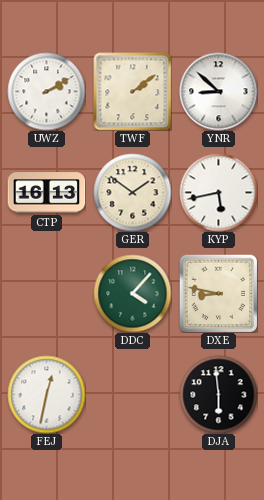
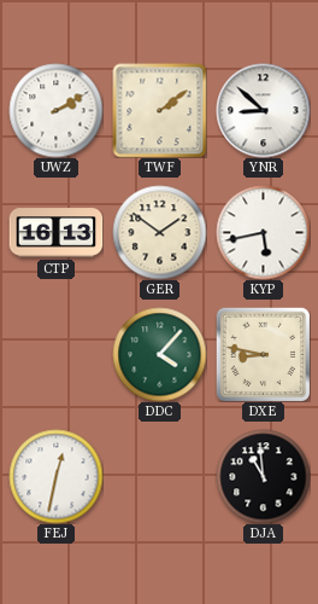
DJA: 5:59 -> 10:59
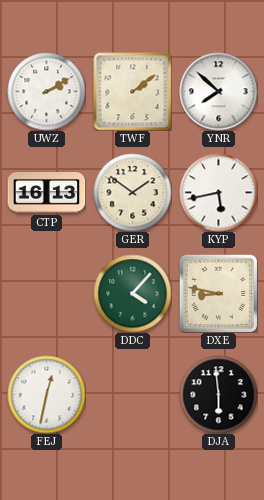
YNR: 8:52 -> 7:52
DJA: 10:59 -> 5:59
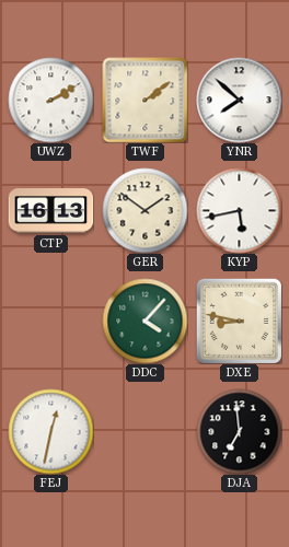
DJA: 5:59 -> 6:59
